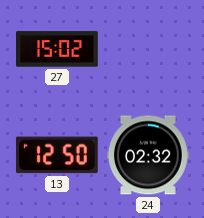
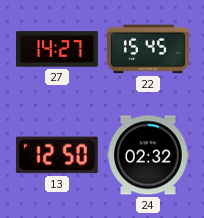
27: 15:02 -> 14:27
22: none -> 15:45
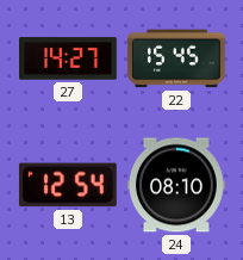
13: 12:50 -> 12:54
24: 02:32 -> 08:10
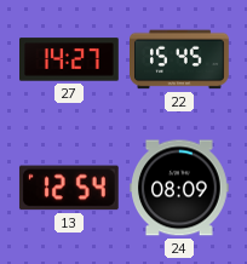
24: 08:10 -> 08:09
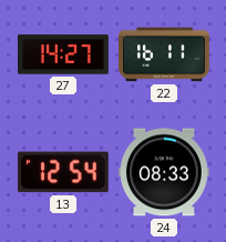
22: 15:45 -> 16:11
24: 08:09 -> 08:33
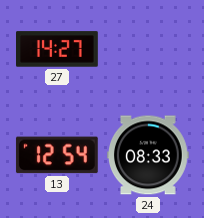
22: 16:11 -> none
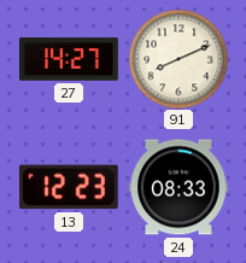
91: none -> 8:11
13: 12:54 -> 12:23
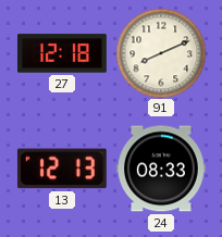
27: 14:27 -> 12:18
13: 12:23 -> 12:13
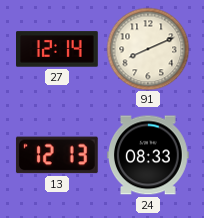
27: 12:18 -> 12:14
